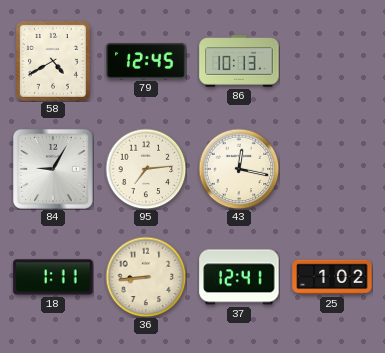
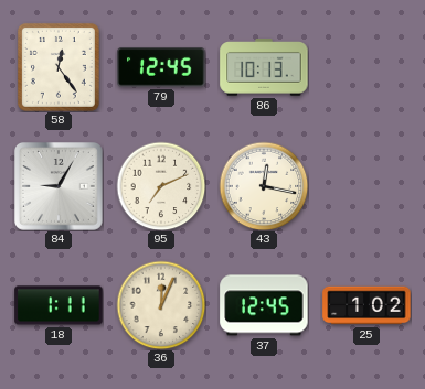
58: 4:40 -> 12:24
95: 7:14 -> 7:11
36: 8:44 -> 12:04
37: 12:41 -> 12:45
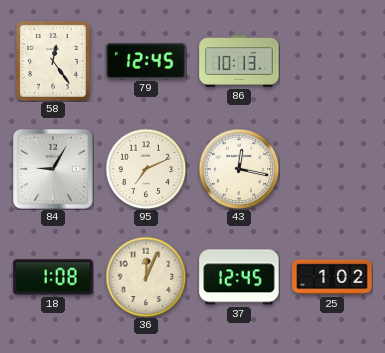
18: 1:11 -> 1:08
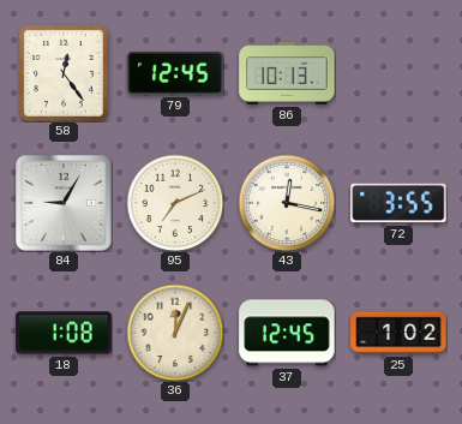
72: none -> 3:55
